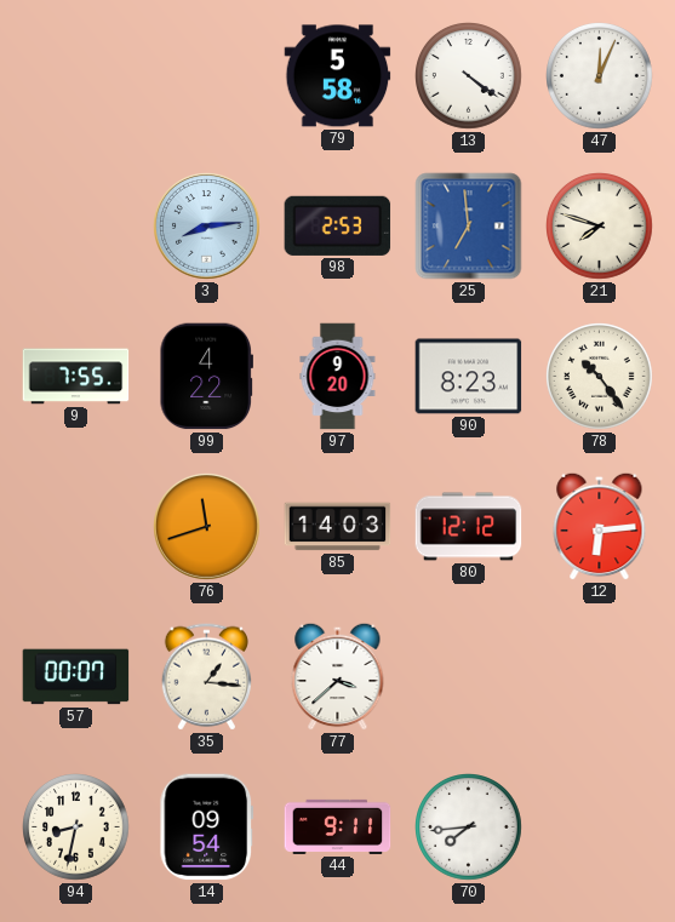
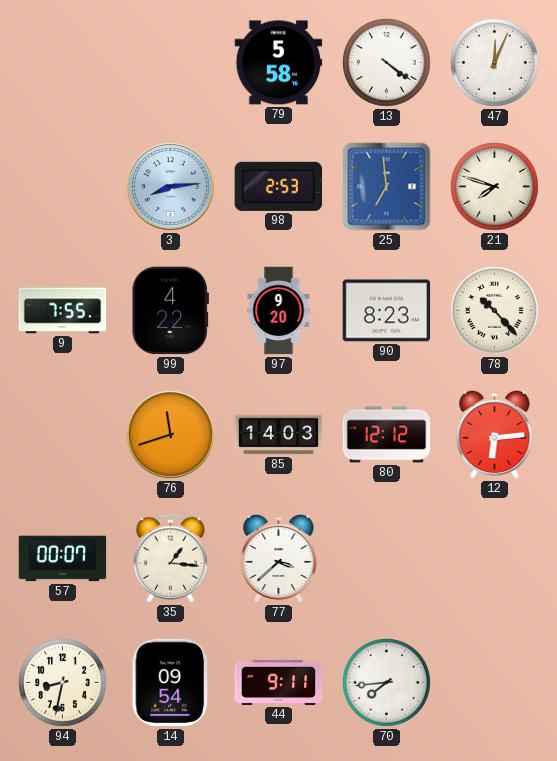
78: 10:24 -> 10:23
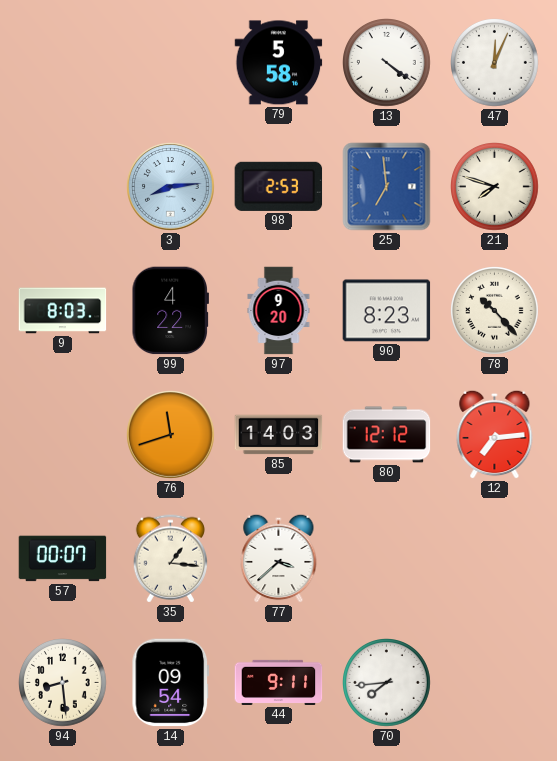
9: 7:55 -> 8:03
12: 6:14 -> 7:14
94: 8:32 -> 8:29
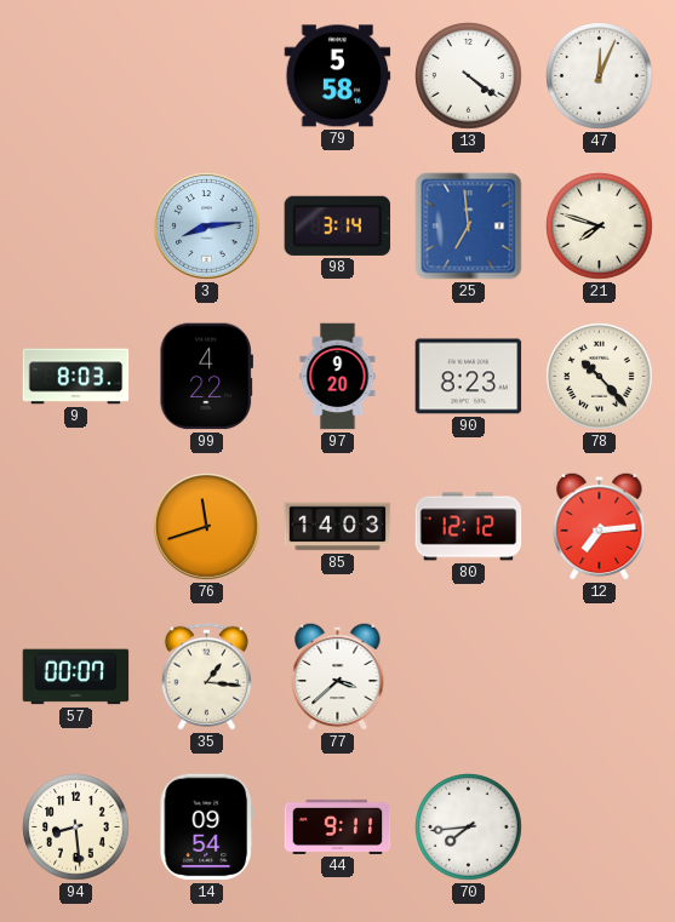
98: 2:53 -> 3:14
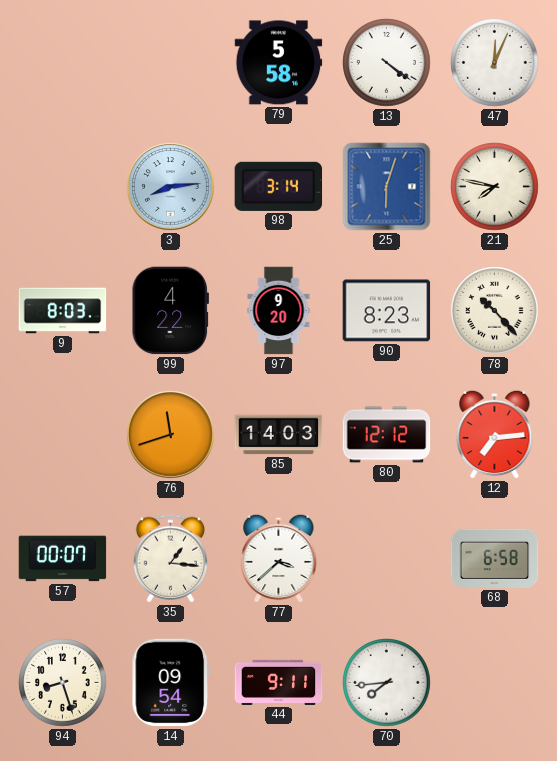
25: 6:59 -> 6:03
21: 7:48 -> 7:47
68: none -> 6:58
94: 8:29 -> 8:27
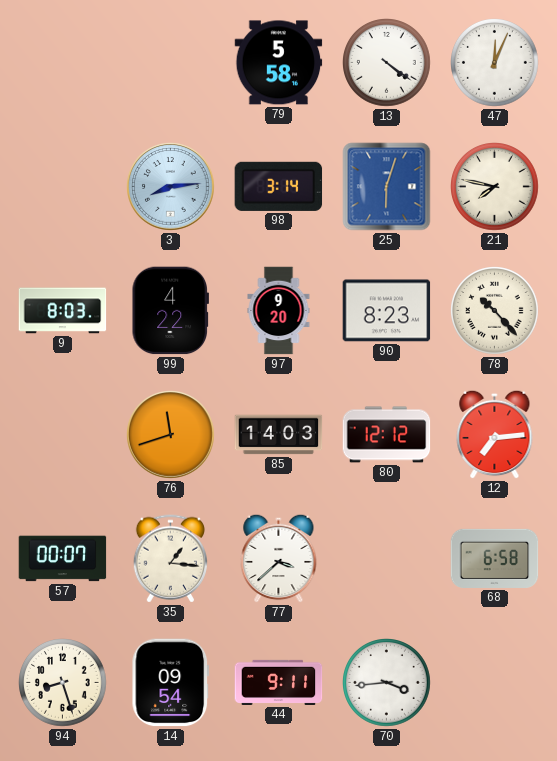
70: 7:44 -> 3:44
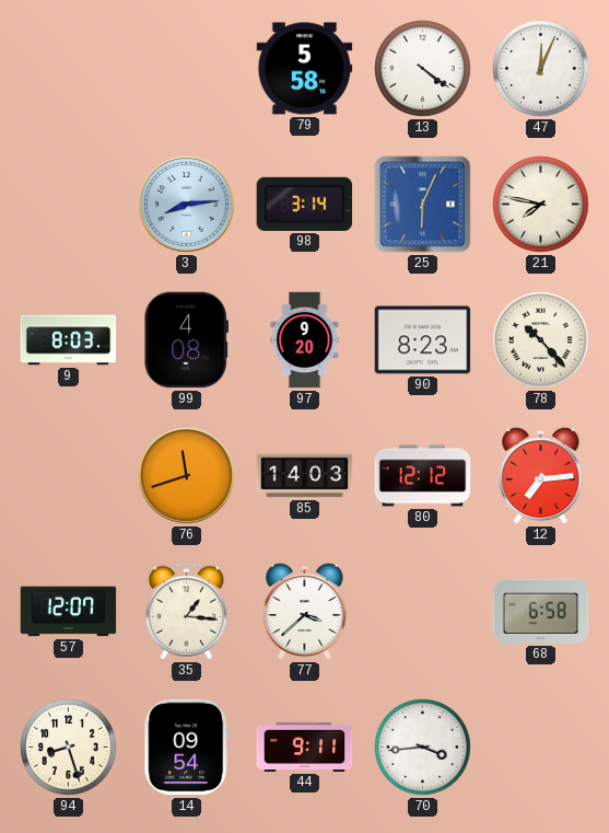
25: 6:03 -> 6:04
99: 4:22 -> 4:08
57: 00:07 -> 12:07
